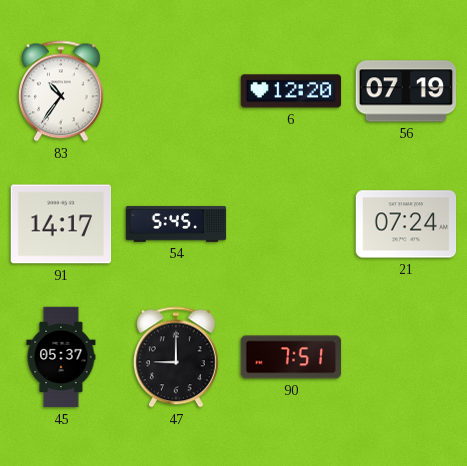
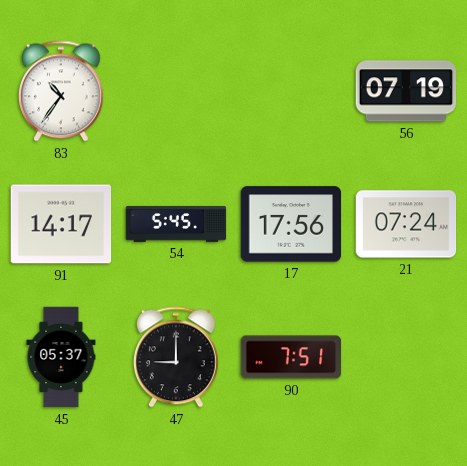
6: 12:20 -> none
17: none -> 17:56
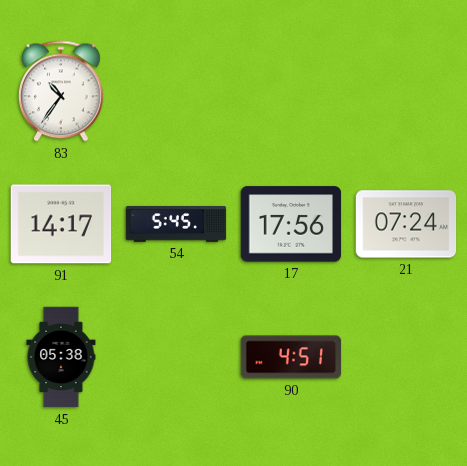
56: 07:19 -> none
45: 05:37 -> 05:38
47: 9:00 -> none
90: 7:51 -> 4:51
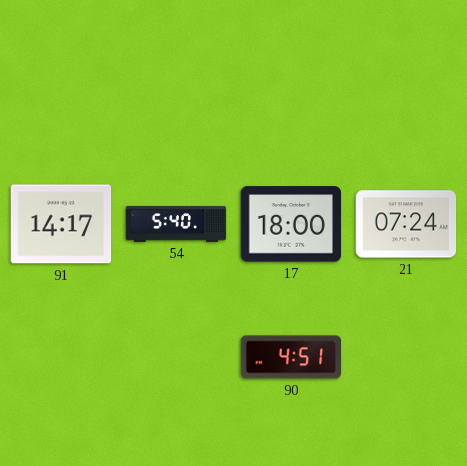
83: 10:36 -> none
54: 5:45 -> 5:40
17: 17:56 -> 18:00
45: 05:38 -> none
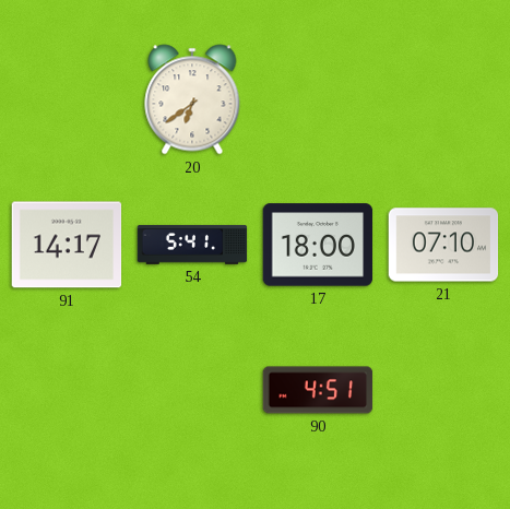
20: none -> 6:39
54: 5:40 -> 5:41
21: 07:24 -> 07:10
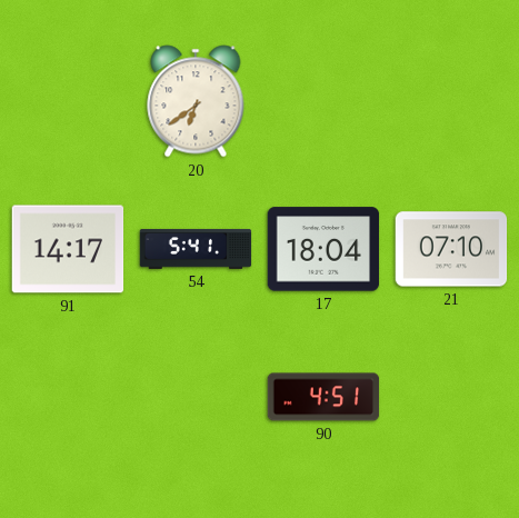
17: 18:00 -> 18:04
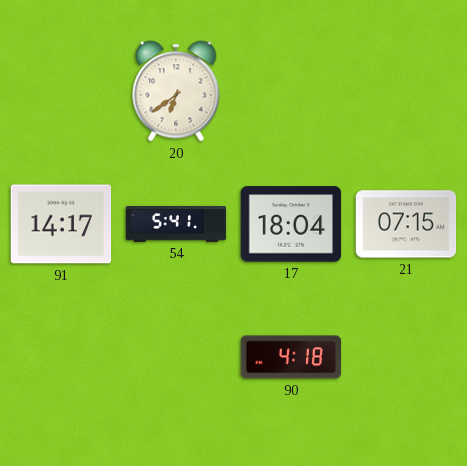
21: 07:10 -> 07:15
90: 4:51 -> 4:18
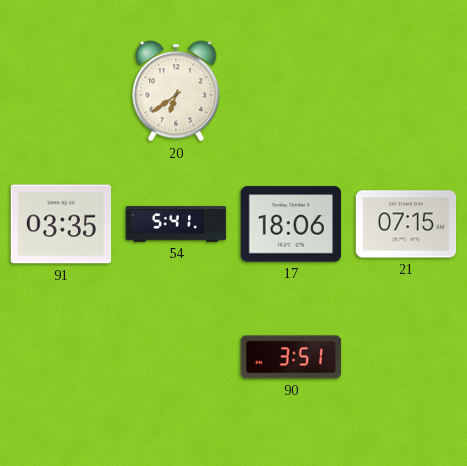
91: 14:17 -> 03:35
17: 18:04 -> 18:06
90: 4:18 -> 3:51
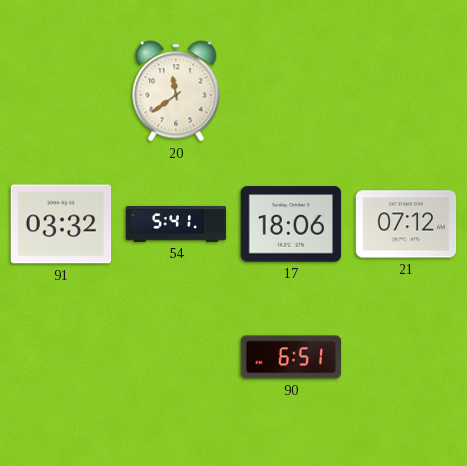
20: 6:39 -> 11:39
91: 03:35 -> 03:32
21: 07:15 -> 07:12
90: 3:51 -> 6:51
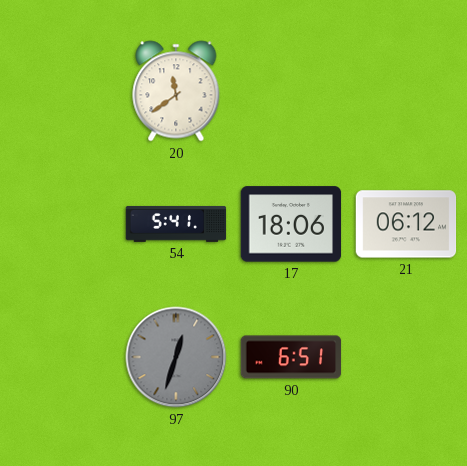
91: 03:32 -> none
21: 07:12 -> 06:12
97: none -> 12:33
